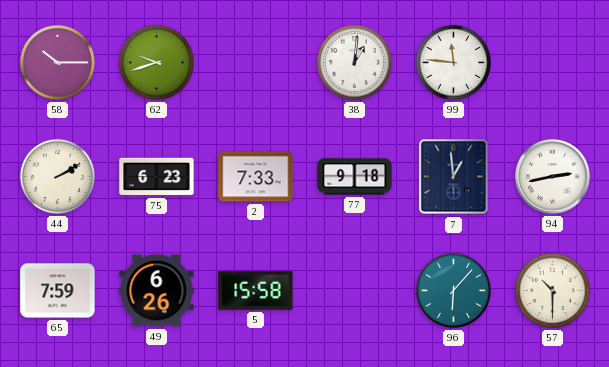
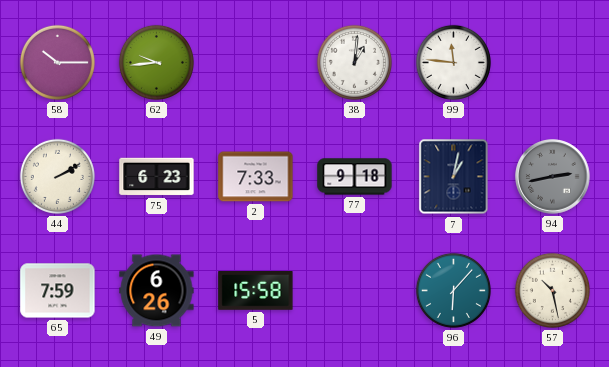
62: 9:42 -> 9:44
7: 12:59 -> 1:02
94 dial: white -> grey
57: 10:30 -> 10:28
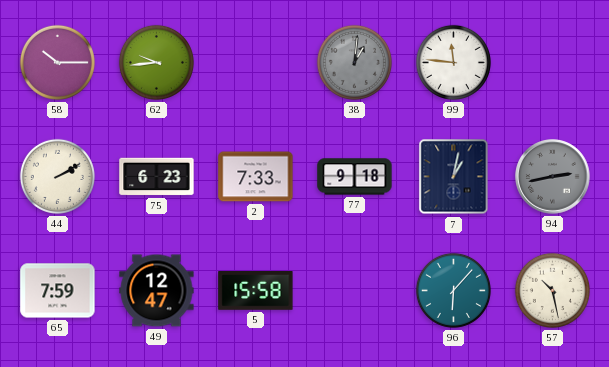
38 dial: white -> grey
49: 6:26 -> 12:47
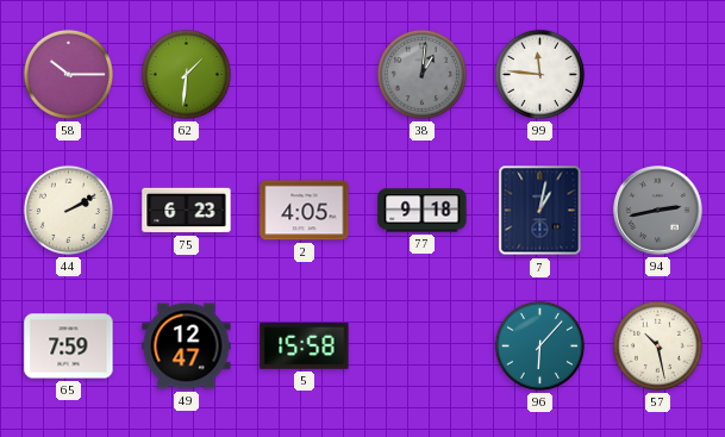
62: 9:44 -> 1:31
2: 7:33 -> 4:05
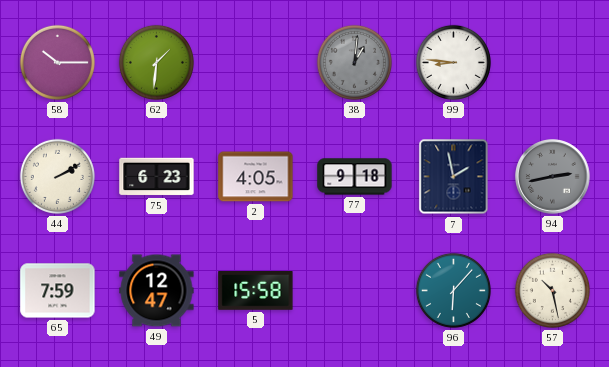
99: 11:46 -> 8:46
7: 1:02 -> 1:58
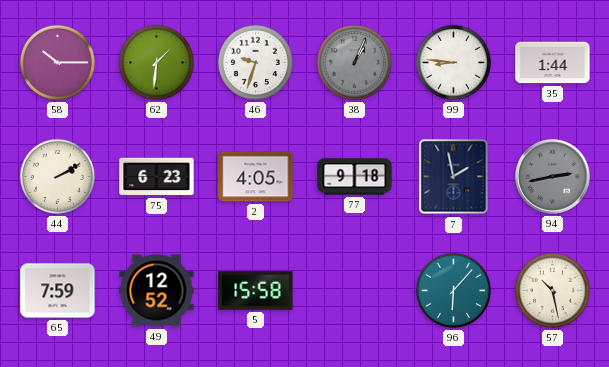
46: none -> 9:33
38: 1:01 -> 1:04
35: none -> 1:44
49: 12:47 -> 12:52
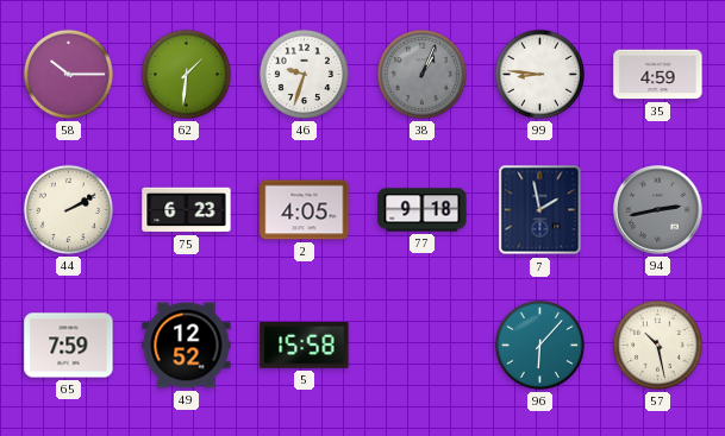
35: 1:44 -> 4:59
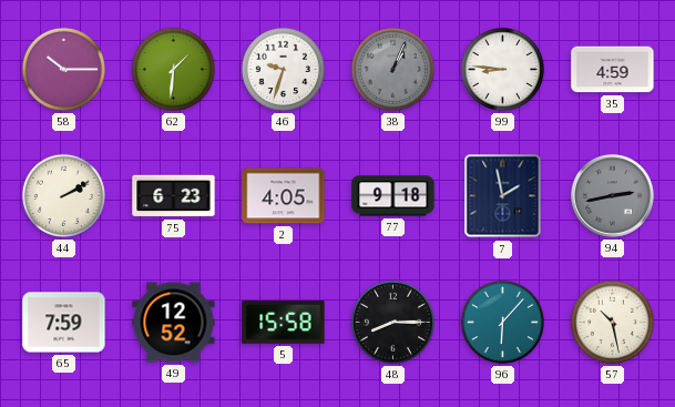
48: none -> 8:15
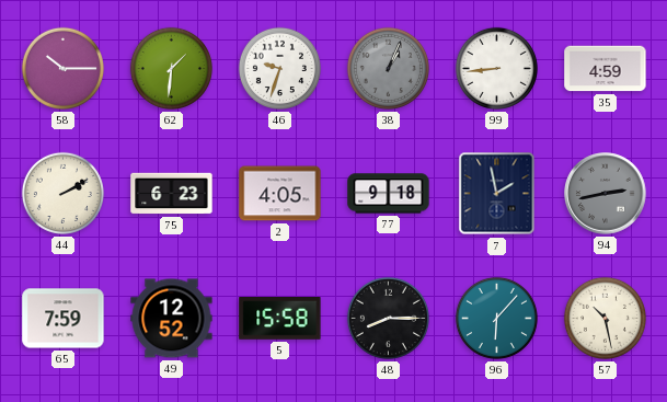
99: 8:46 -> 8:44
